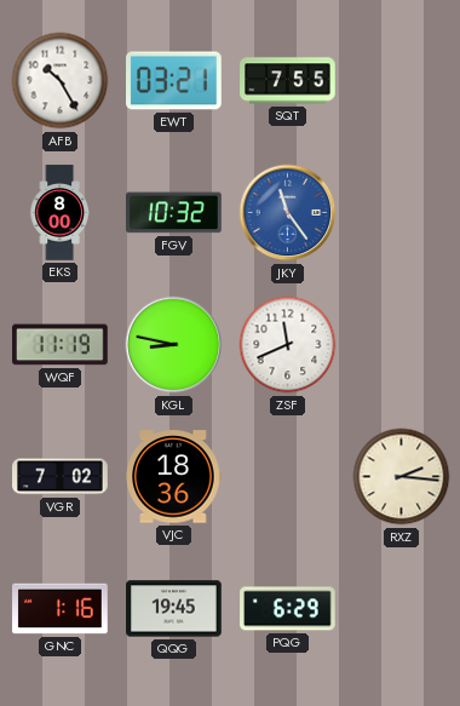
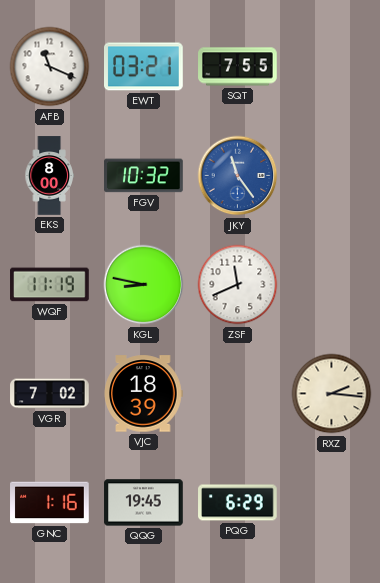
AFB: 10:25 -> 11:19
VJC: 18:36 -> 18:39
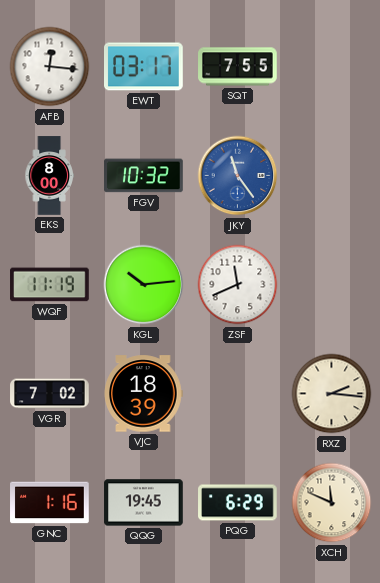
AFB: 11:19 -> 12:16
EWT: 03:21 -> 03:17
KGL: 8:47 -> 10:14
XCH: none -> 11:49
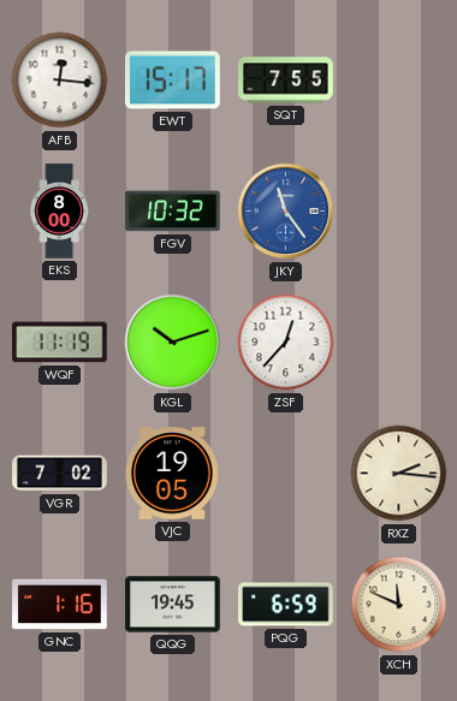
EWT: 03:17 -> 15:17
KGL: 10:14 -> 10:12
ZSF: 11:41 -> 12:37
VJC: 18:39 -> 19:05
PQG: 6:29 -> 6:59
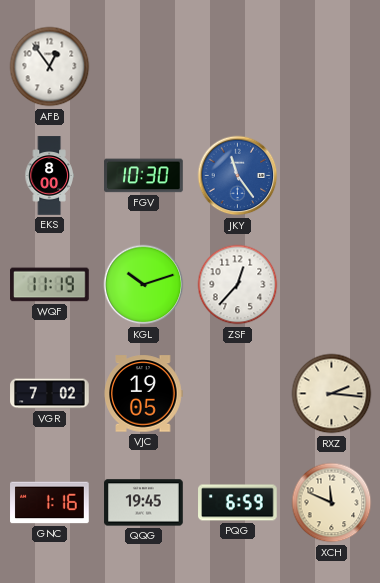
AFB: 12:16 -> 12:54
EWT: 15:17 -> none
SQT: 7:55 -> none
FGV: 10:32 -> 10:30
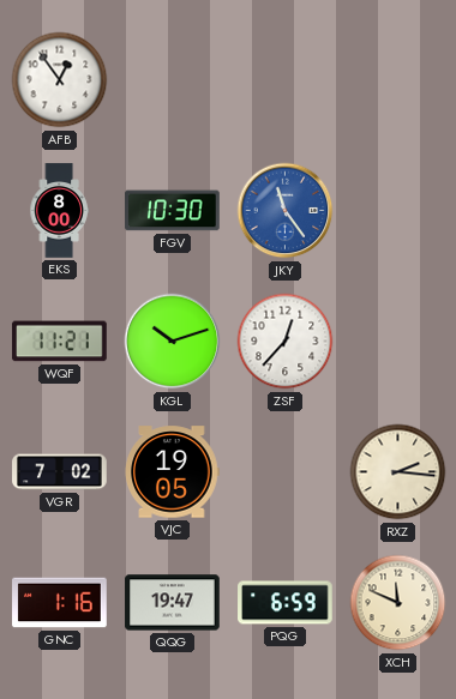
WQF: 11:19 -> 11:21
QQG: 19:45 -> 19:47
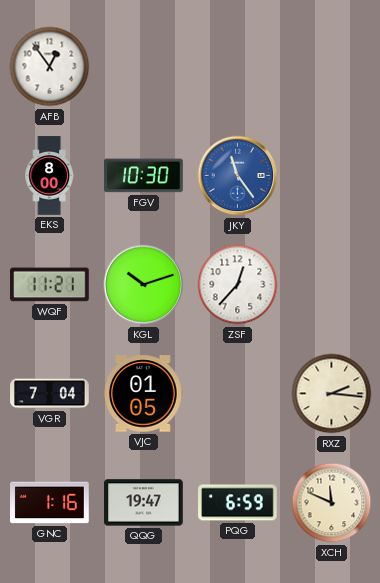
VGR: 7:02 -> 7:04
VJC: 19:05 -> 01:05
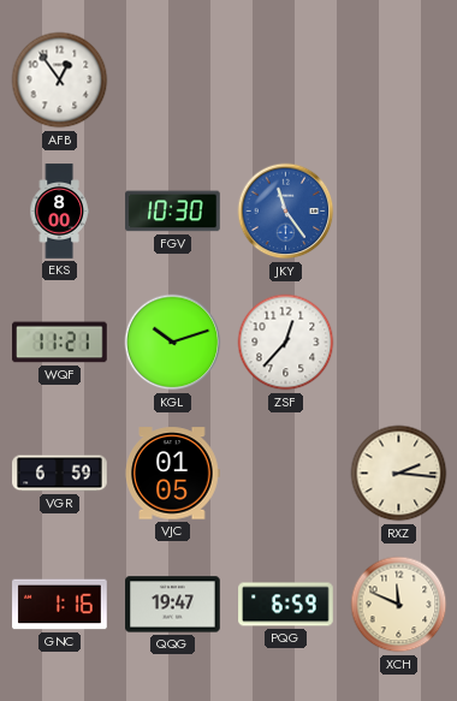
VGR: 7:04 -> 6:59
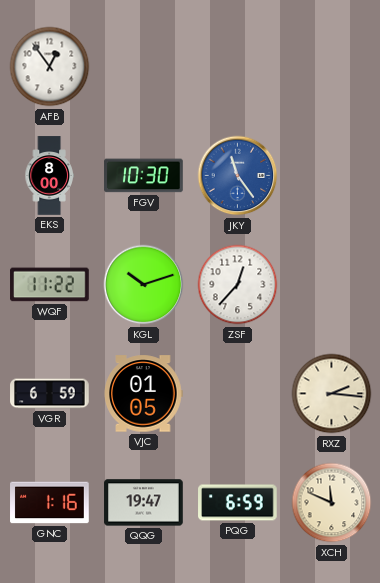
WQF: 11:21 -> 11:22
